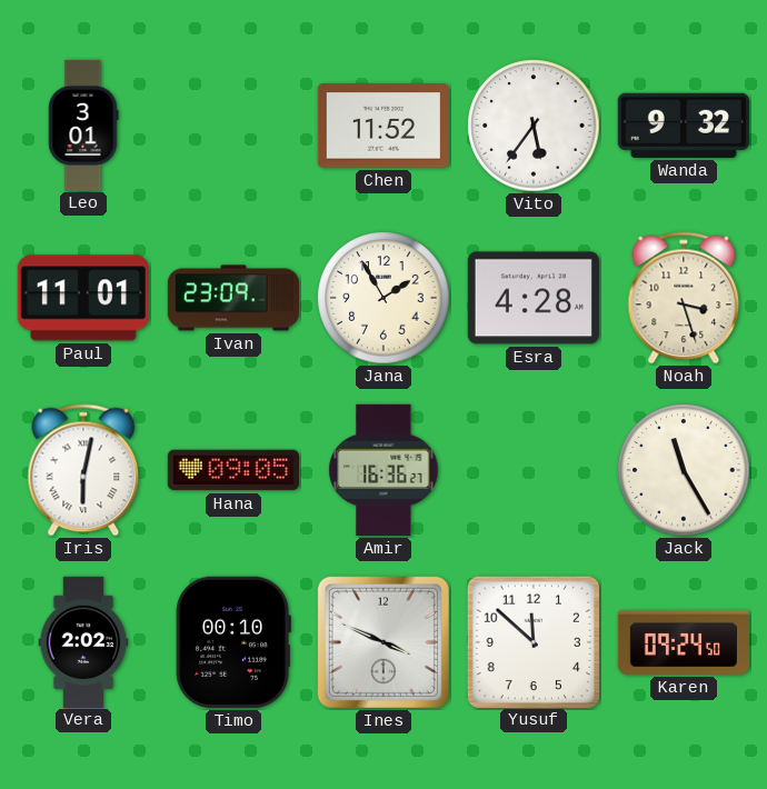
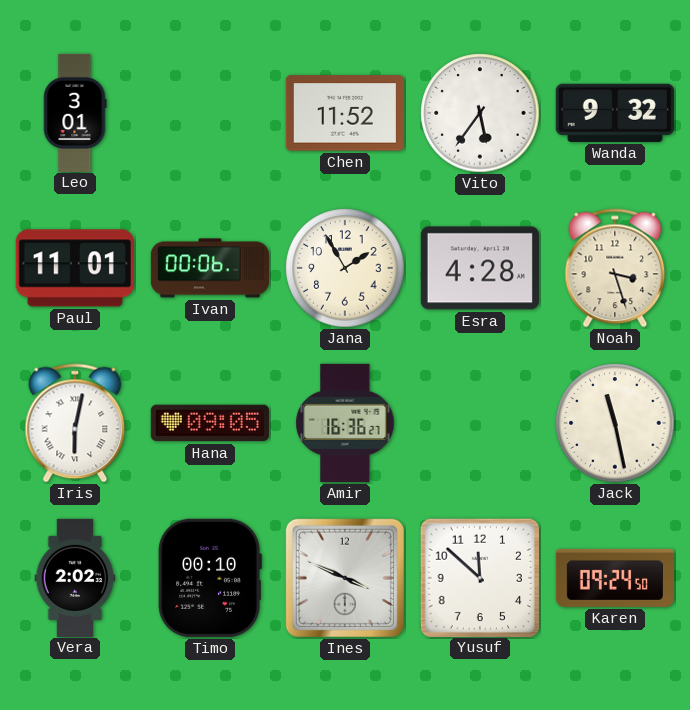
Ivan: 23:09 -> 00:06
Jack: 11:25 -> 11:28
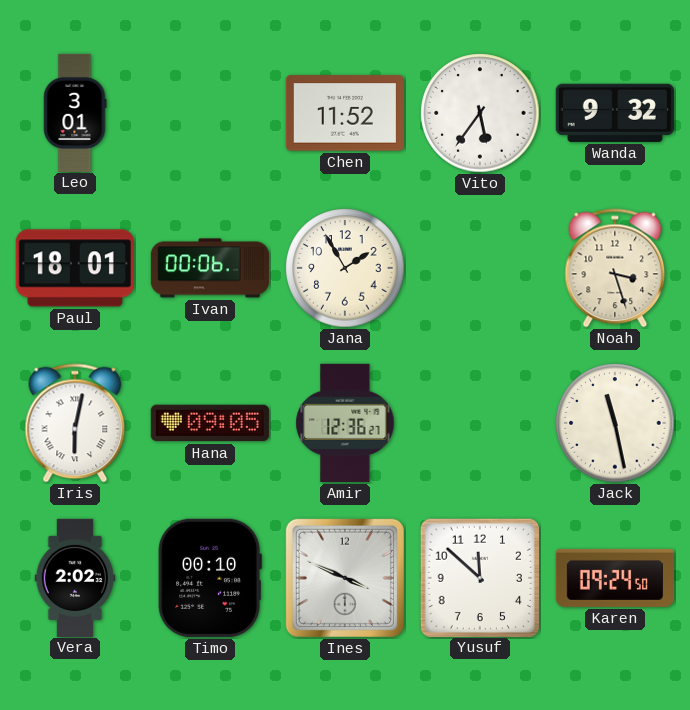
Paul: 11:01 -> 18:01
Esra: 4:28 -> none
Amir: 16:36 -> 12:36
